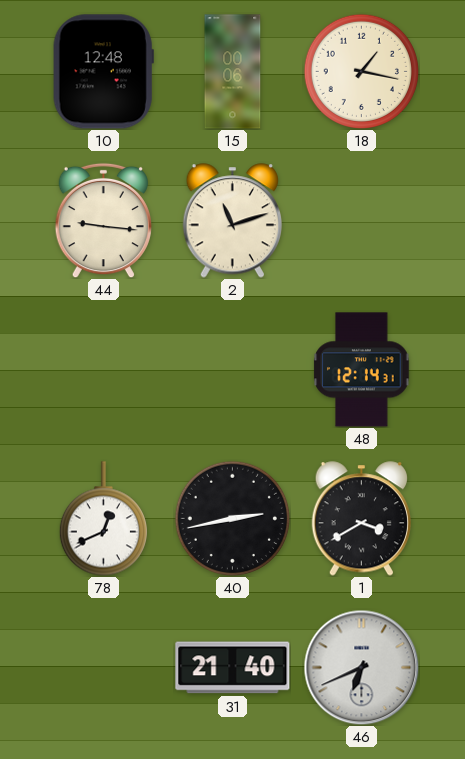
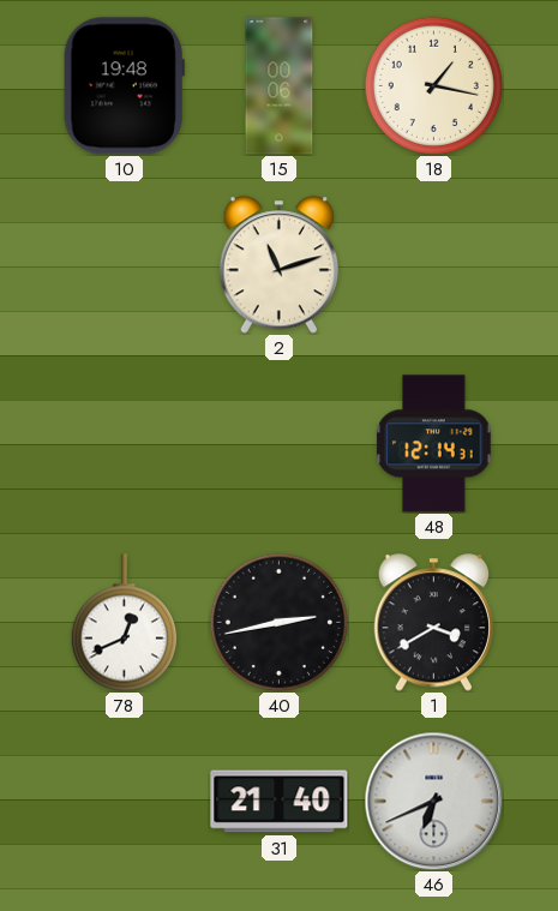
10: 12:48 -> 19:48
44: 9:16 -> none
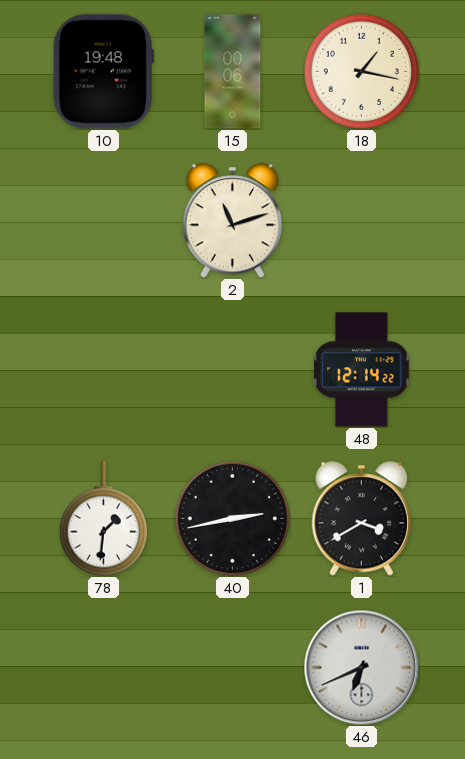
48: 12:14:31 -> 12:14:22
78: 12:41 -> 1:31
31: 21:40 -> none
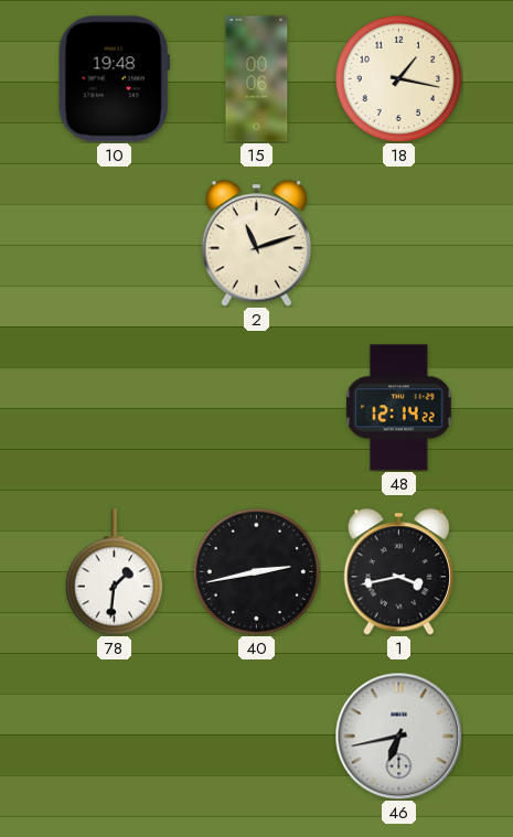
1: 3:40 -> 3:43
46: 6:41 -> 6:43
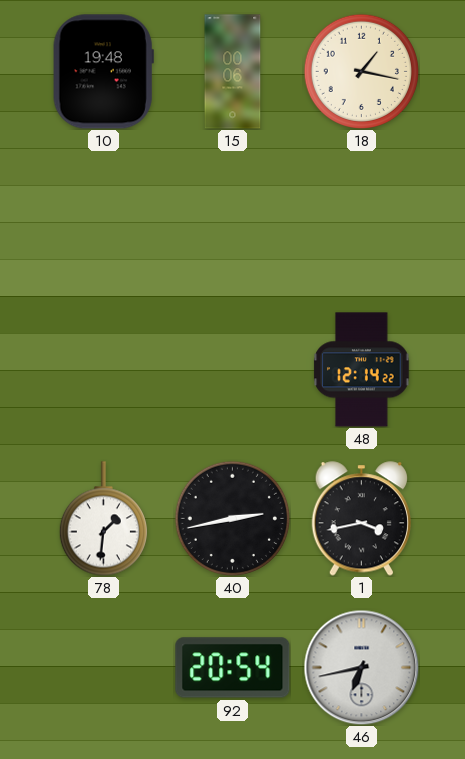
2: 11:12 -> none
92: none -> 20:54
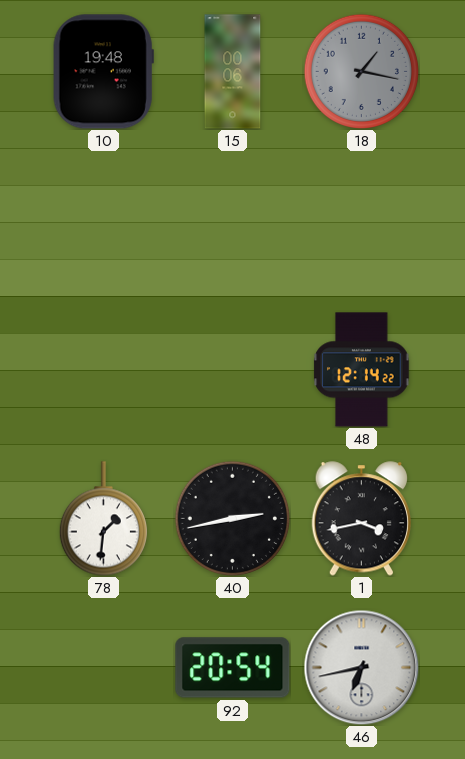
18 dial: cream -> grey
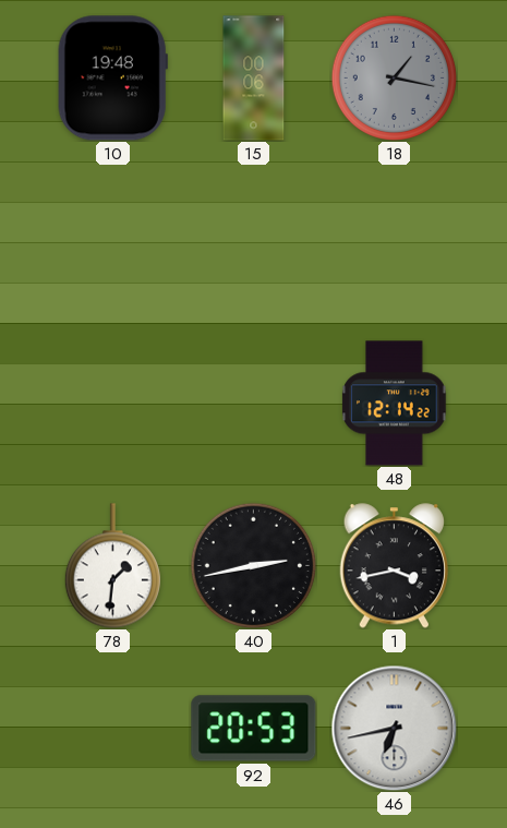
92: 20:54 -> 20:53
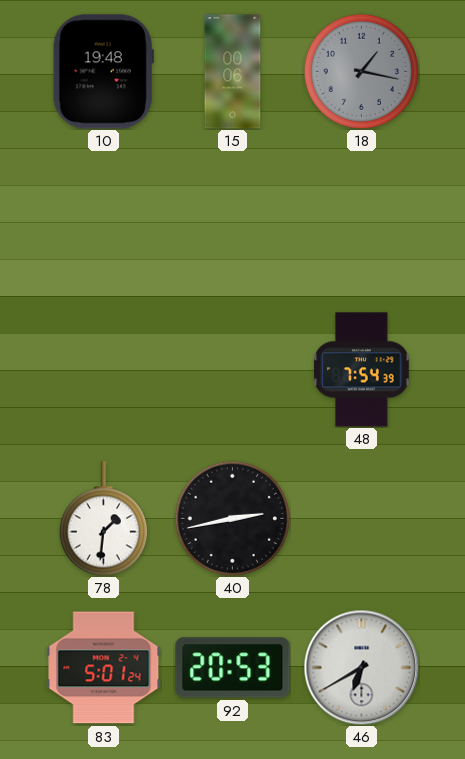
48: 12:14 -> 7:54
1: 3:43 -> none
83: none -> 5:01
46: 6:43 -> 6:40
